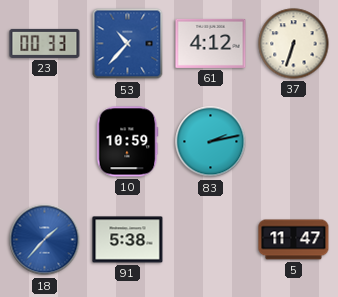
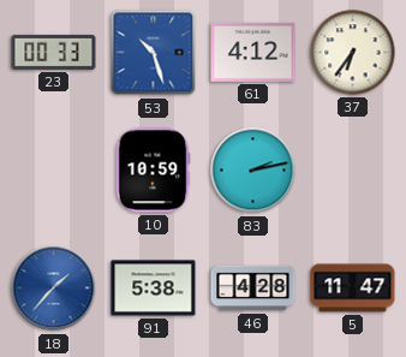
53: 10:37 -> 10:27
37: 6:33 -> 6:36
46: none -> 4:28
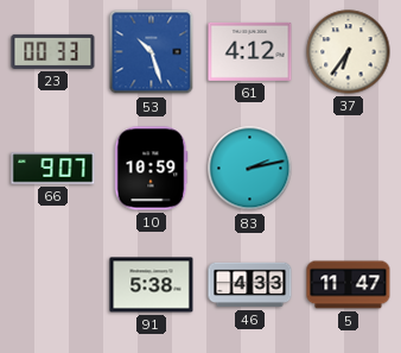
66: none -> 9:07
18: 1:37 -> none
46: 4:28 -> 4:33
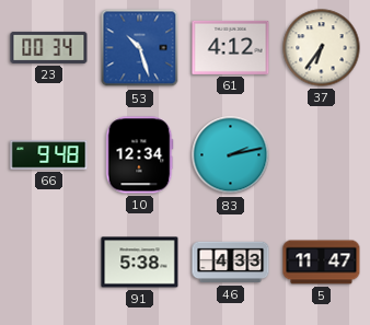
23: 00:33 -> 00:34
66: 9:07 -> 9:48
10: 10:59 -> 12:34
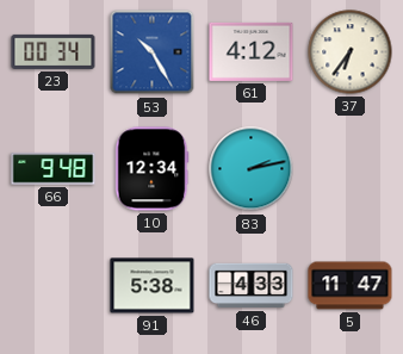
53: 10:27 -> 10:25
